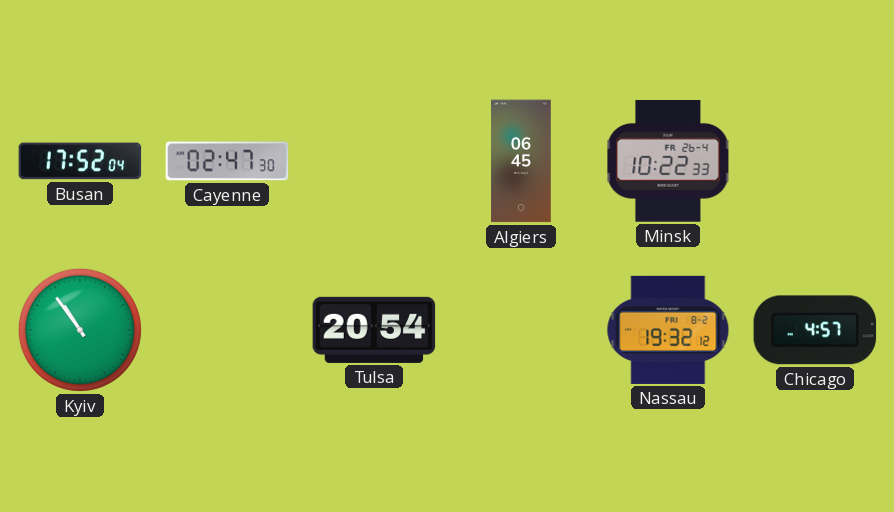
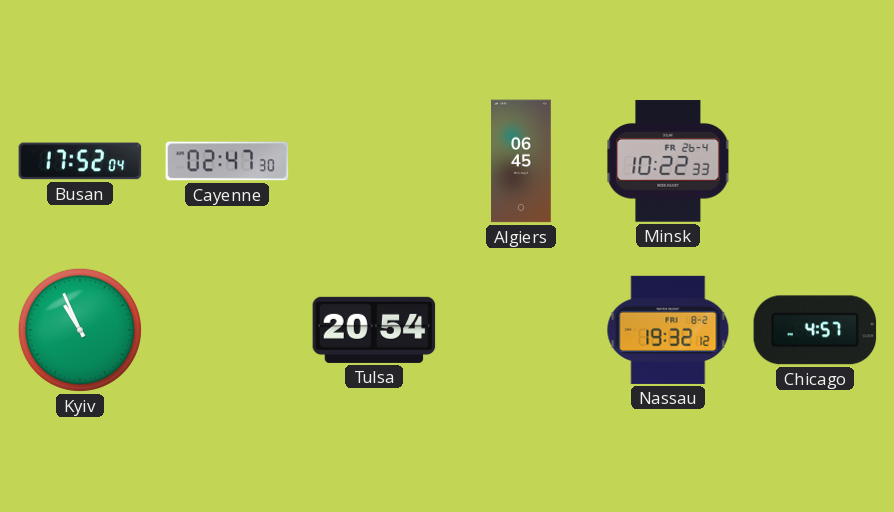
Kyiv: 10:54 -> 10:56
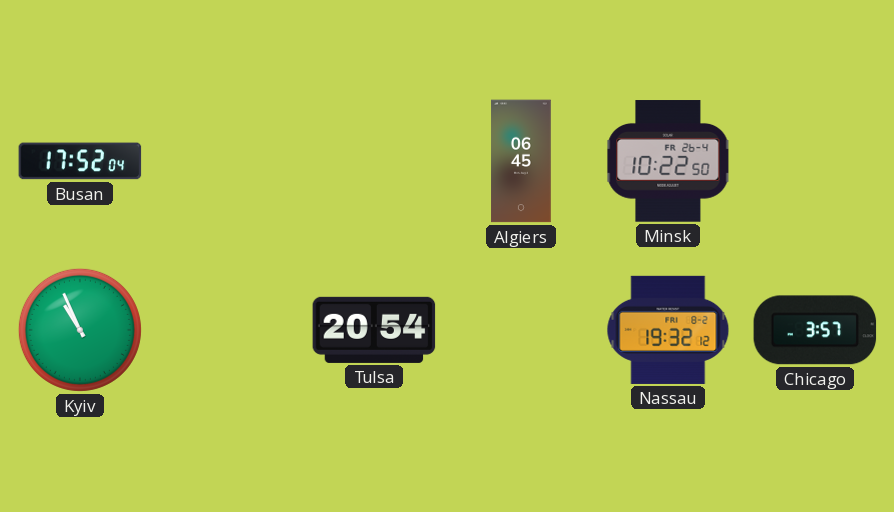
Cayenne: 02:47 -> none
Minsk: 10:22:33 -> 10:22:50
Chicago: 4:57 -> 3:57
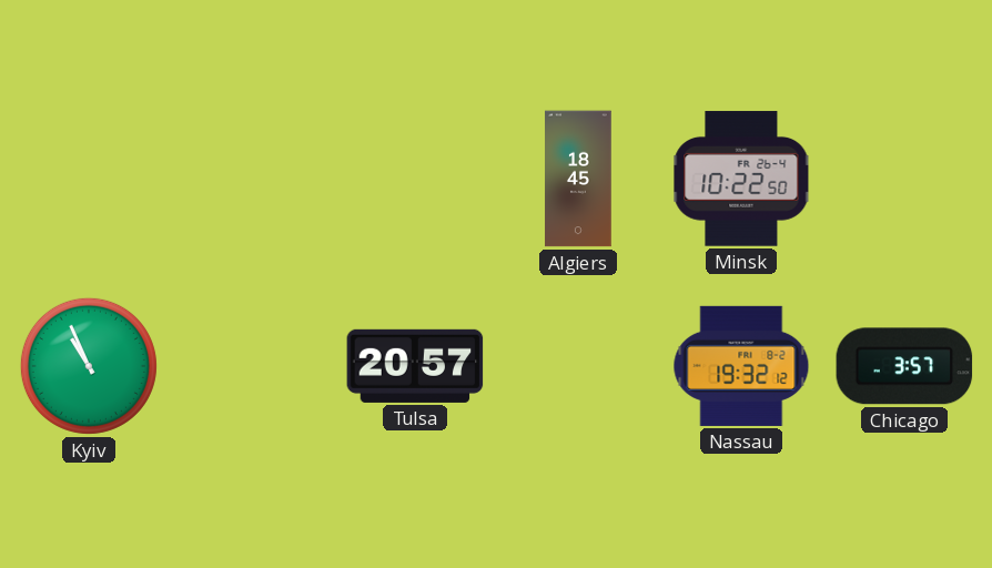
Busan: 17:52 -> none
Algiers: 06:45 -> 18:45
Tulsa: 20:54 -> 20:57
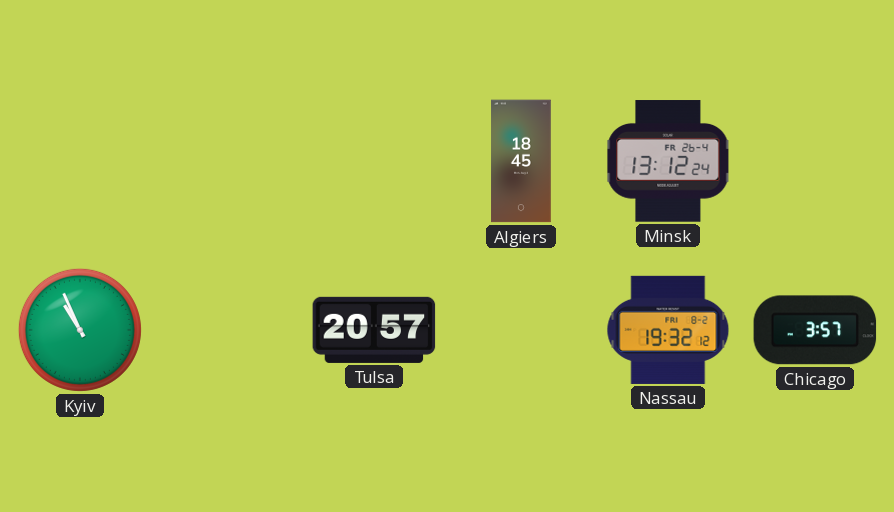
Minsk: 10:22 -> 13:12
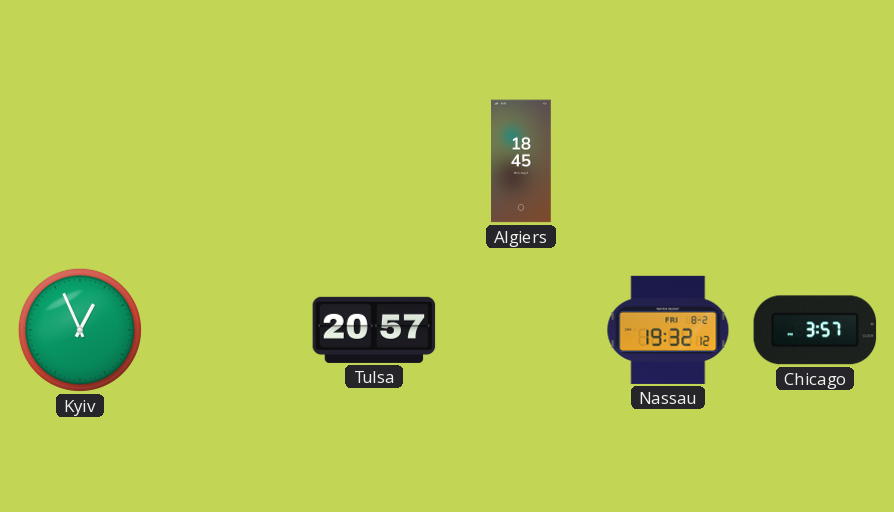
Minsk: 13:12 -> none
Kyiv: 10:56 -> 12:56
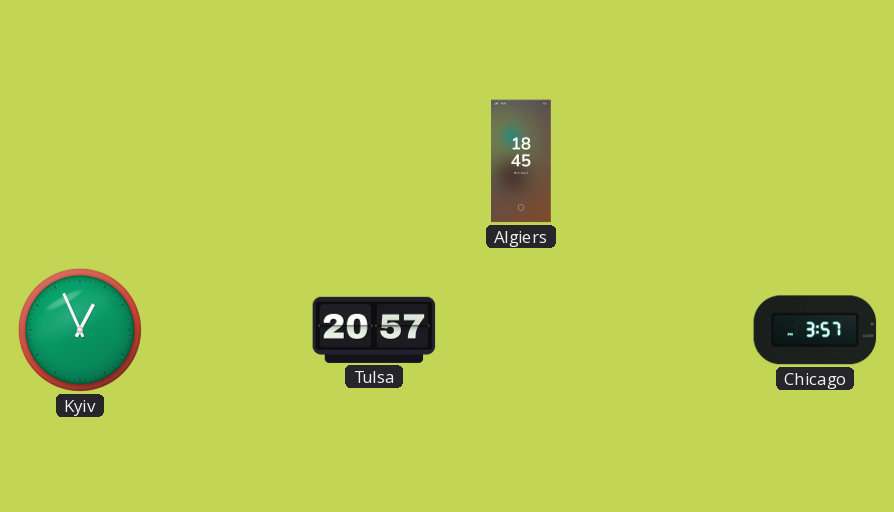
Nassau: 19:32 -> none
